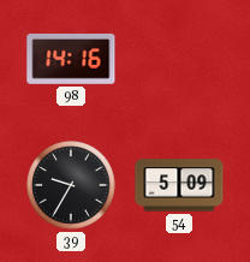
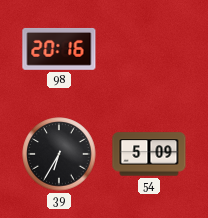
98: 14:16 -> 20:16
39: 9:35 -> 6:35
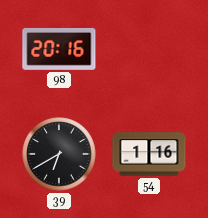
39: 6:35 -> 6:40
54: 5:09 -> 1:16
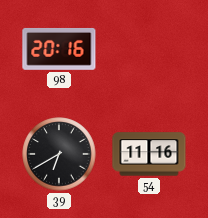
54: 1:16 -> 11:16
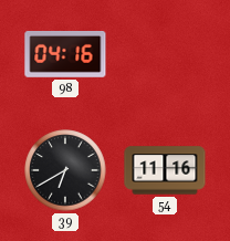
98: 20:16 -> 04:16
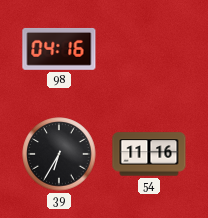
39: 6:40 -> 6:35
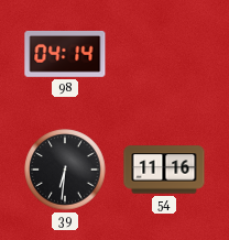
98: 04:16 -> 04:14
39: 6:35 -> 6:31
